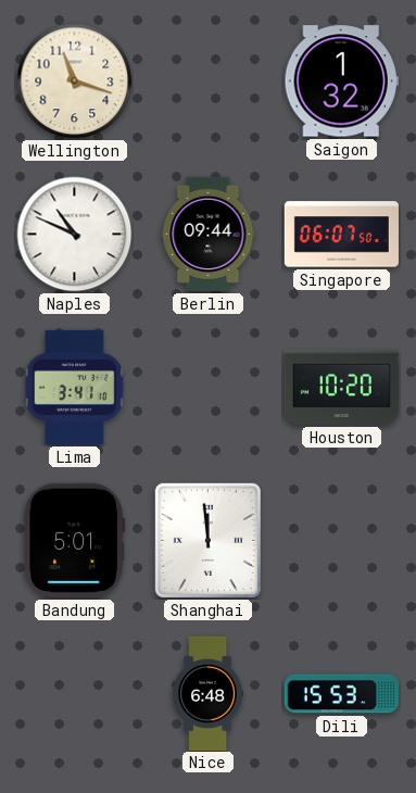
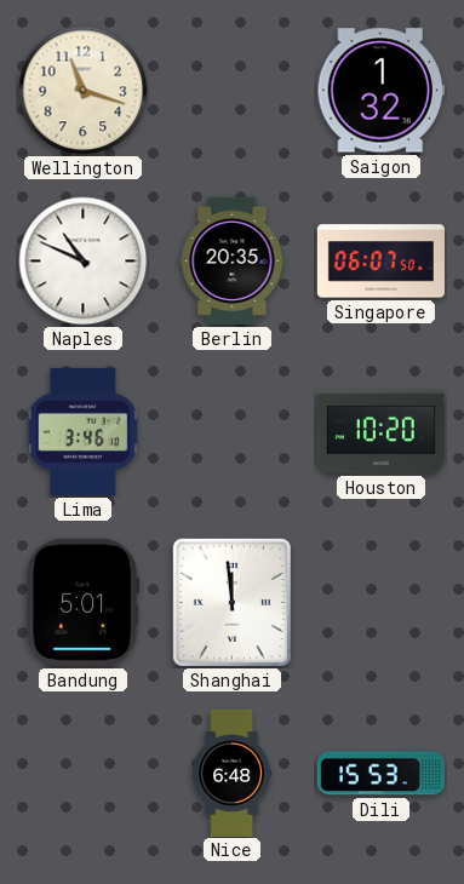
Berlin: 09:44 -> 20:35
Lima: 3:41 -> 3:46
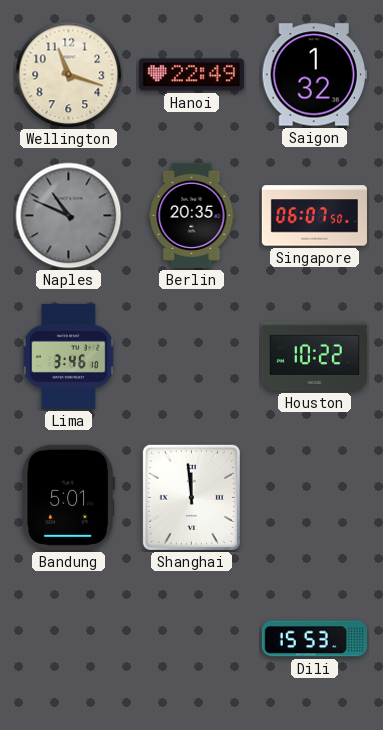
Hanoi: none -> 22:49
Naples dial: white -> grey
Houston: 10:20 -> 10:22
Nice: 6:48 -> none
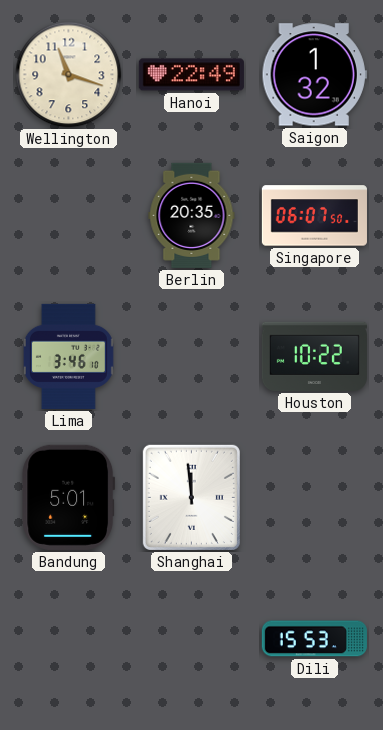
Naples: 10:49 -> none
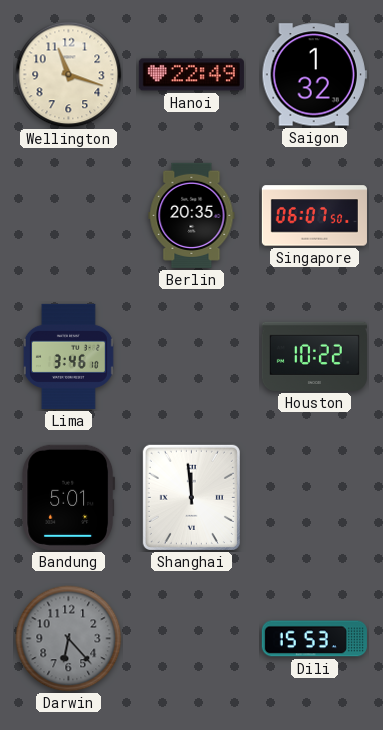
Darwin: none -> 6:23
